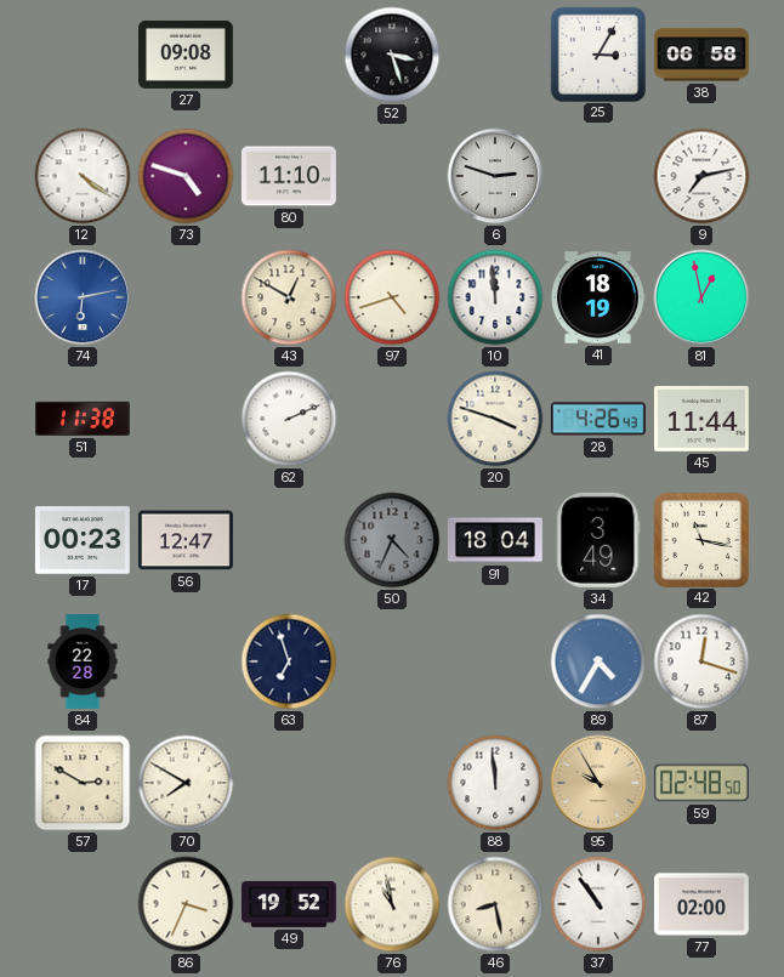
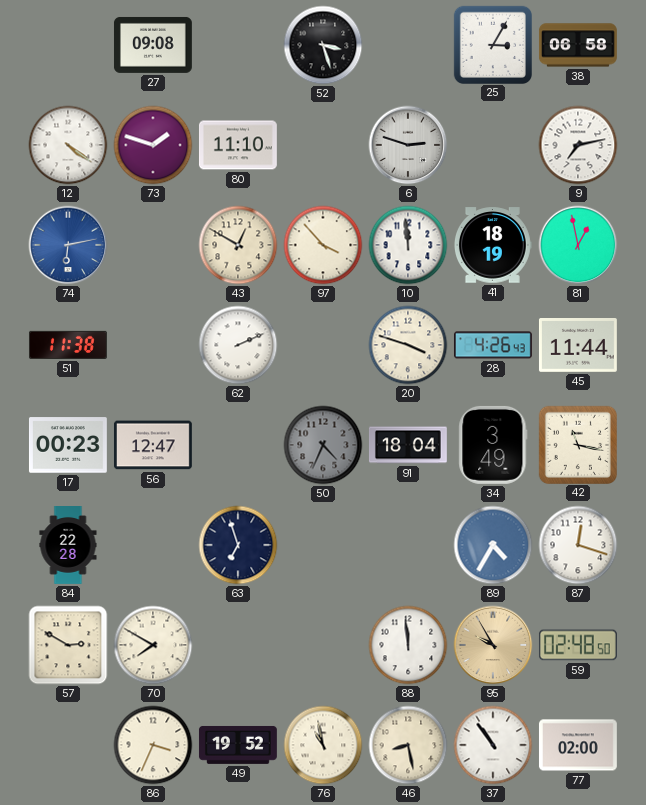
73: 4:48 -> 1:48
97: 4:42 -> 3:53
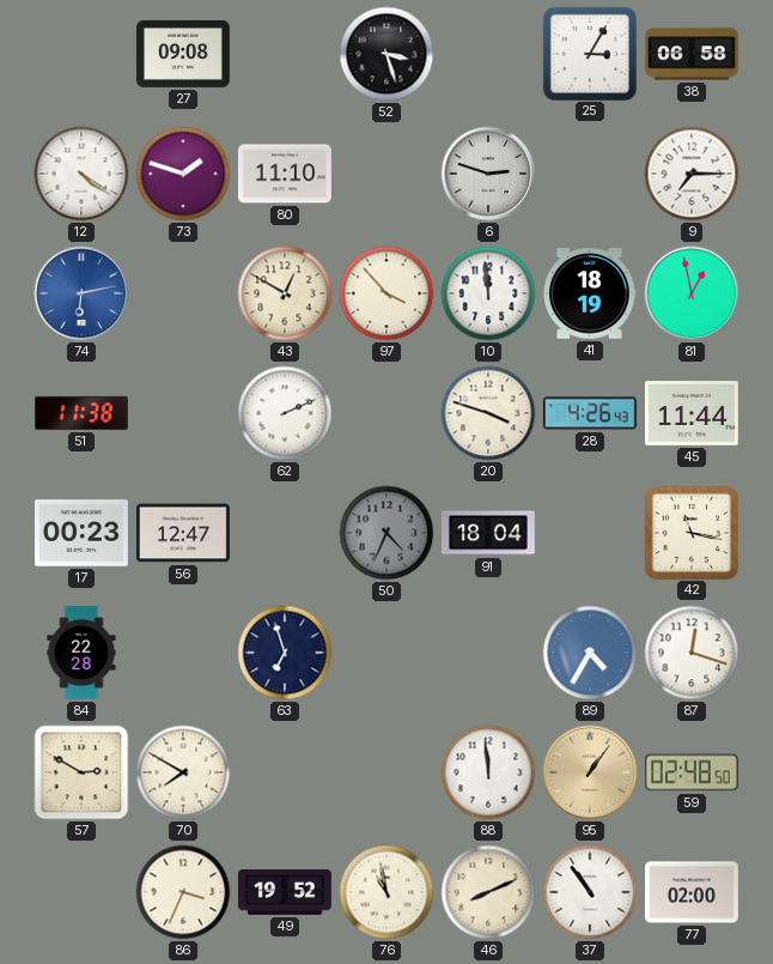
9: 7:13 -> 7:15
34: 3:49 -> none
95: 9:55 -> 1:06
46: 8:28 -> 8:11
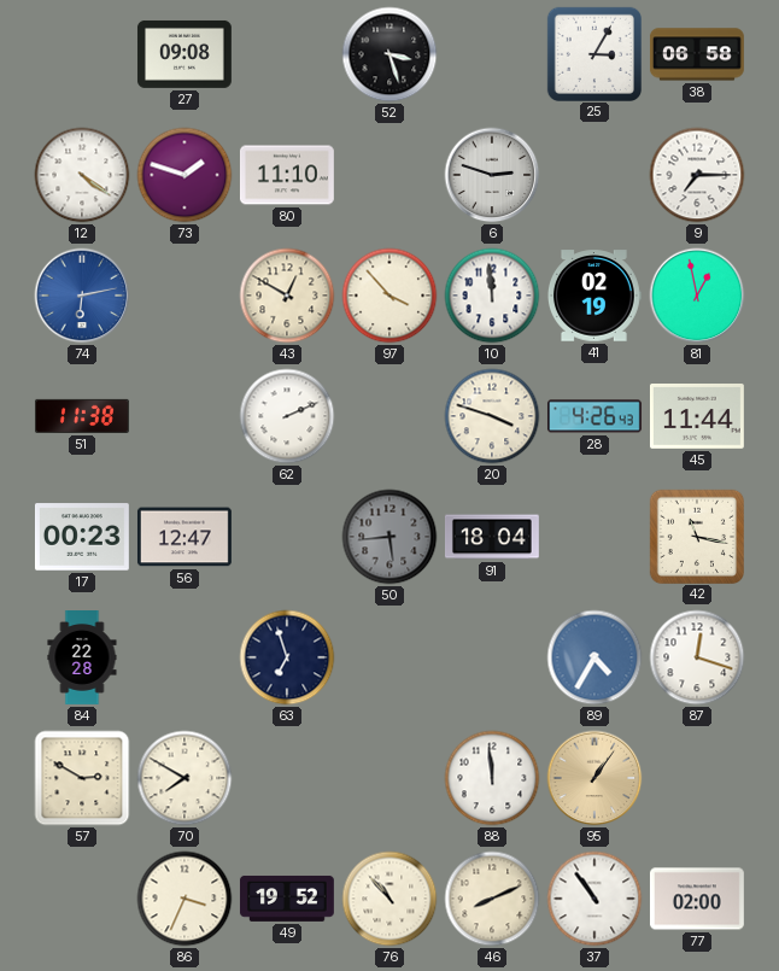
41: 18:19 -> 02:19
50: 4:34 -> 5:44
59: 02:48 -> none
76: 10:58 -> 10:53
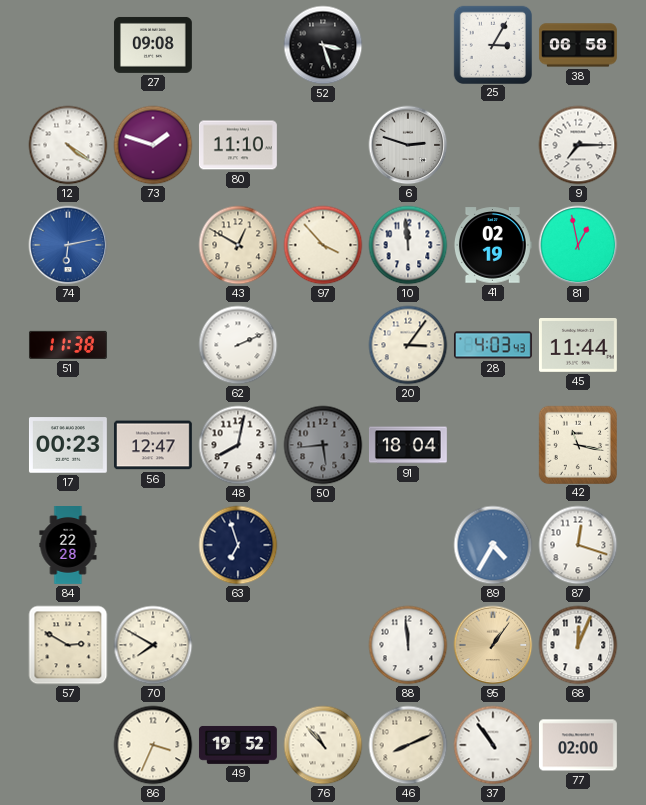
20: 3:48 -> 3:06
28: 4:26 -> 4:03
48: none -> 8:02
68: none -> 12:04
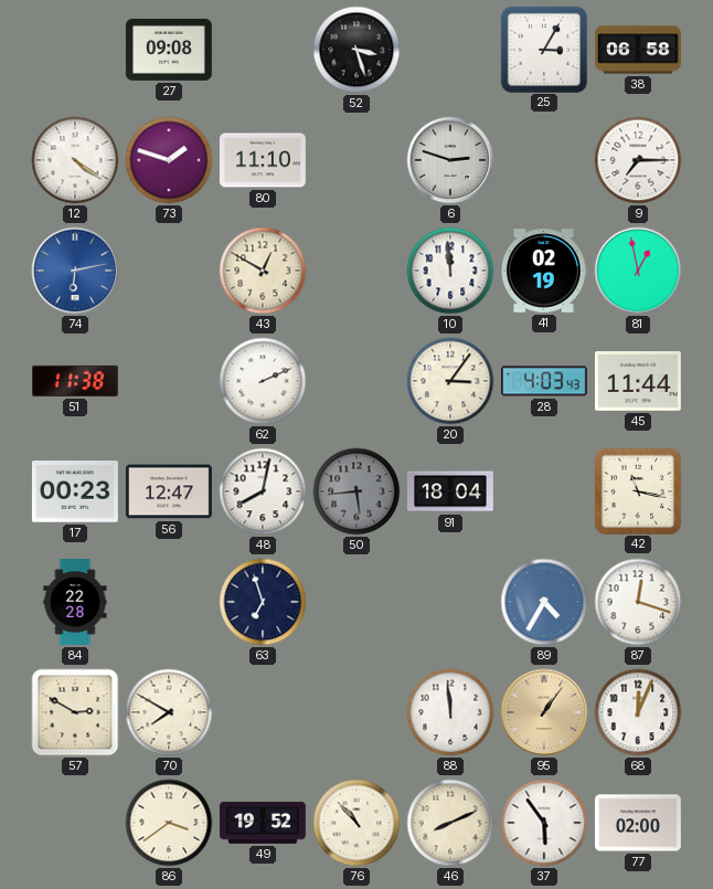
97: 3:53 -> none
86: 3:34 -> 3:39
37: 10:54 -> 5:54
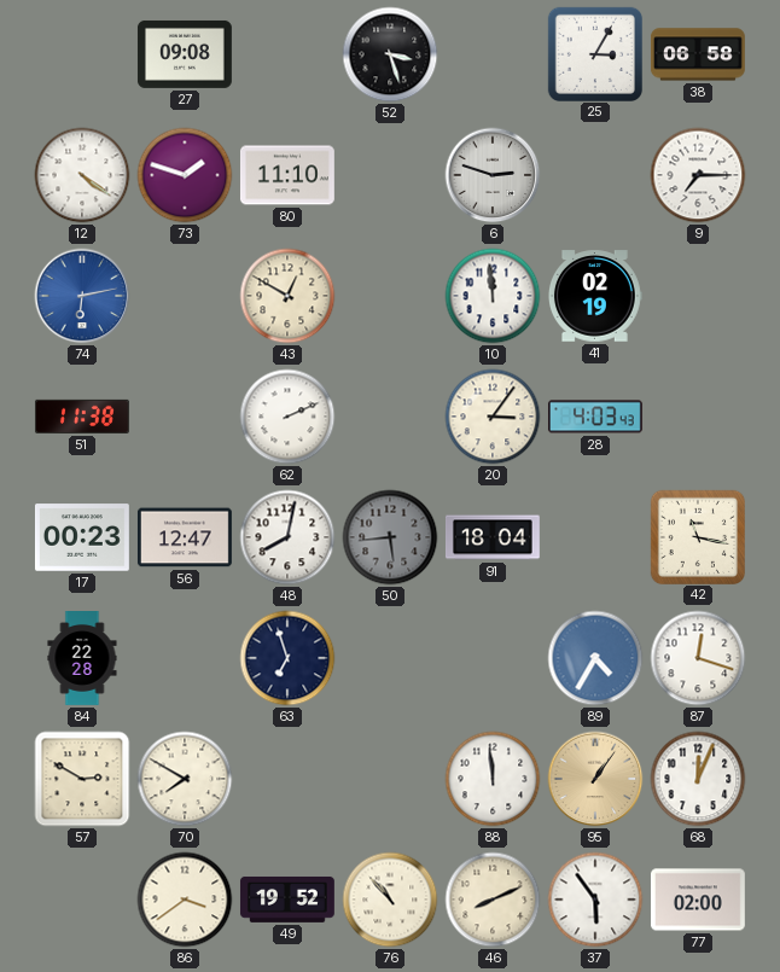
81: 12:58 -> none
45: 11:44 -> none
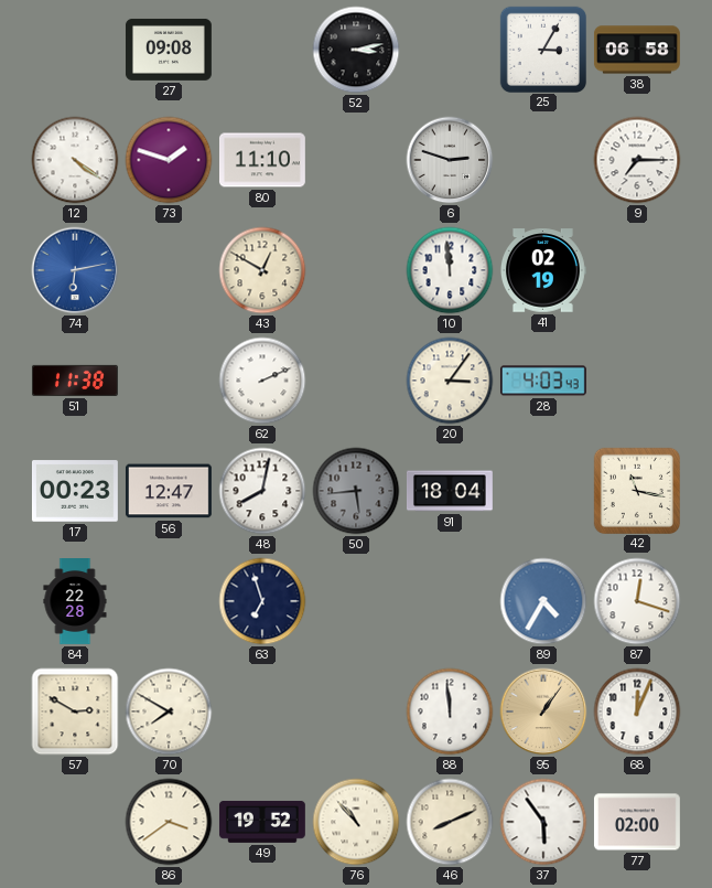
52: 3:27 -> 3:13
